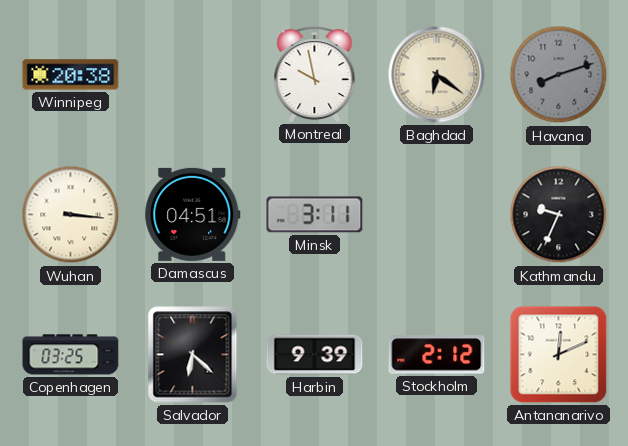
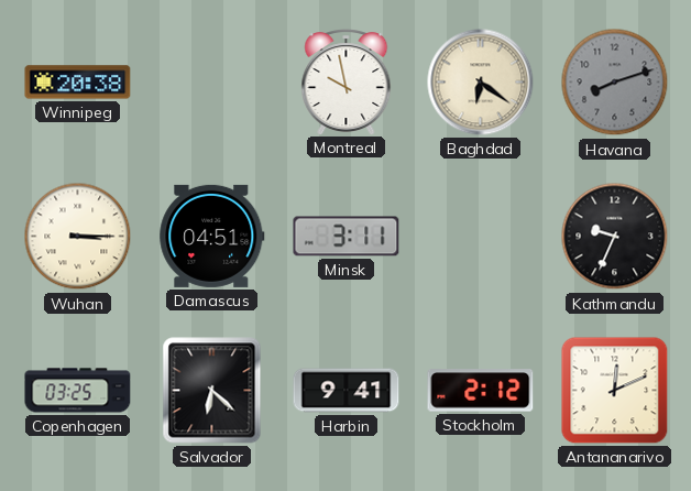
Wuhan: 3:16 -> 3:15
Harbin: 9:39 -> 9:41
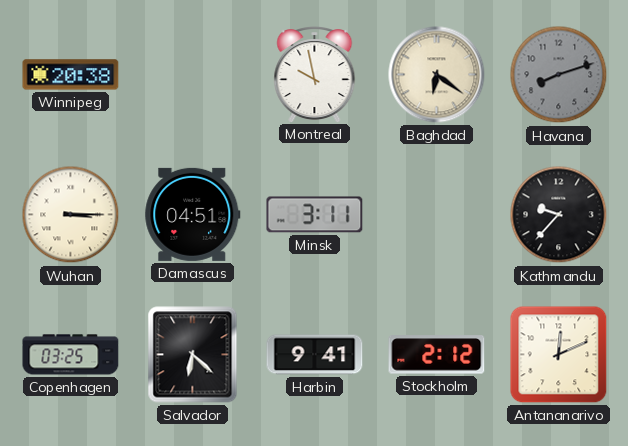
Kathmandu: 9:34 -> 9:37
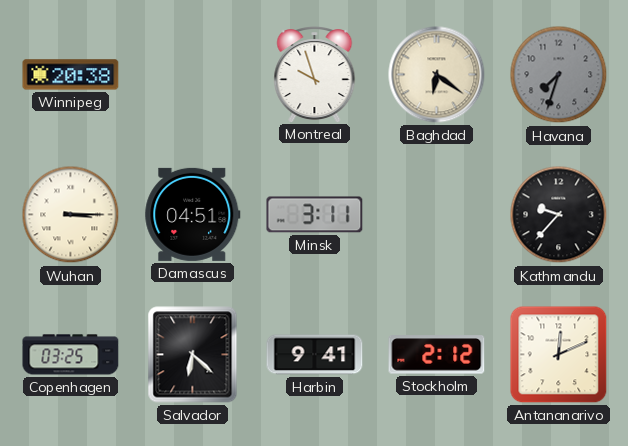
Montreal: 9:58 -> 9:57
Havana: 8:12 -> 7:33
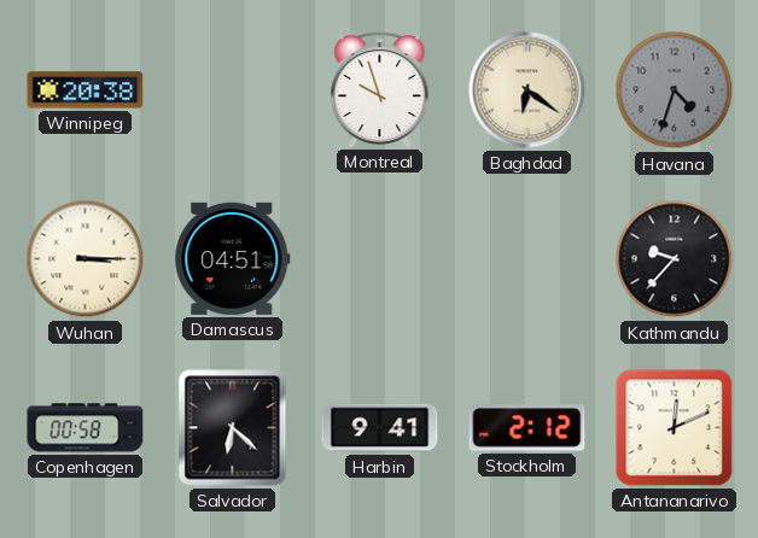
Havana: 7:33 -> 4:33
Minsk: 3:11 -> none
Copenhagen: 03:25 -> 00:58
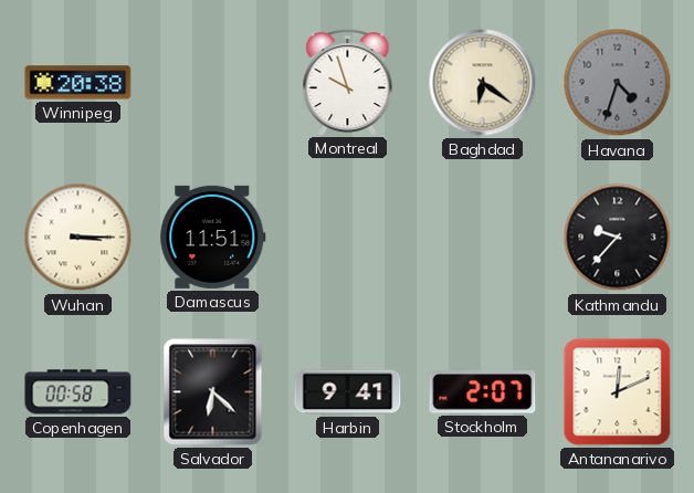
Damascus: 04:51 -> 11:51
Stockholm: 2:12 -> 2:07
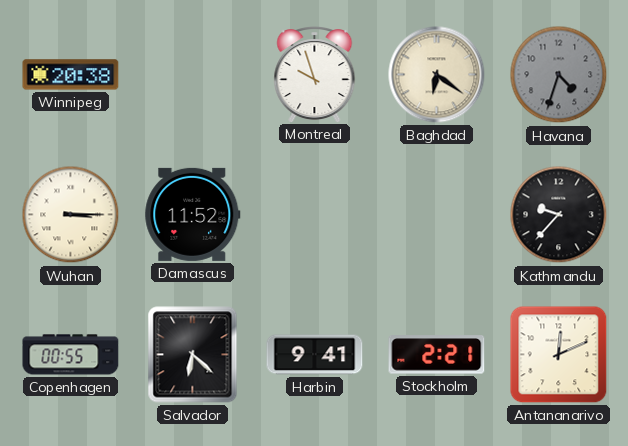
Damascus: 11:51 -> 11:52
Copenhagen: 00:58 -> 00:55
Stockholm: 2:07 -> 2:21
